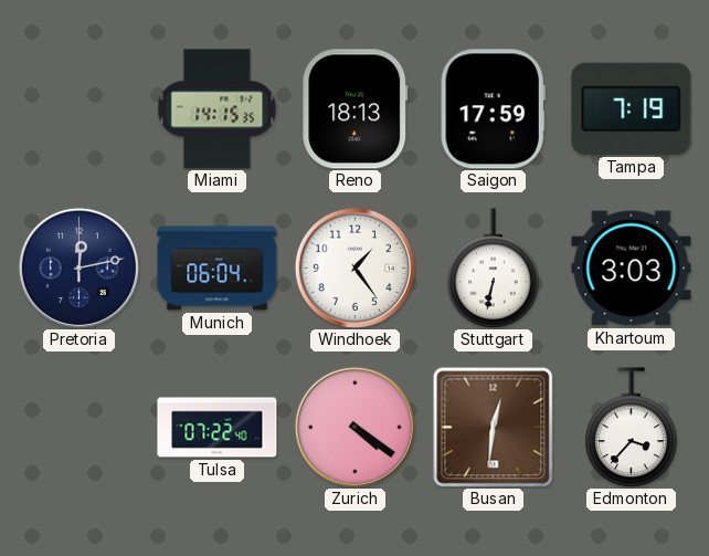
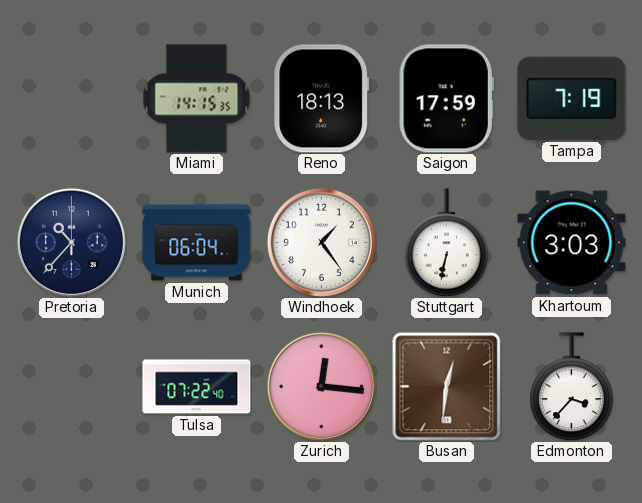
Pretoria: 12:13 -> 10:37
Zurich: 4:21 -> 12:16
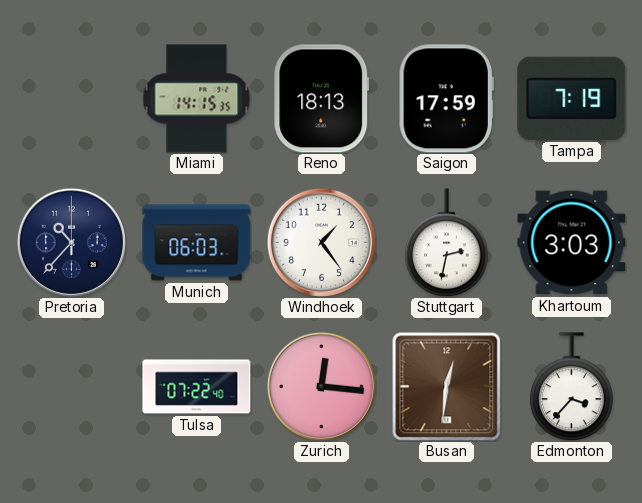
Munich: 06:04 -> 06:03
Stuttgart: 6:32 -> 2:32
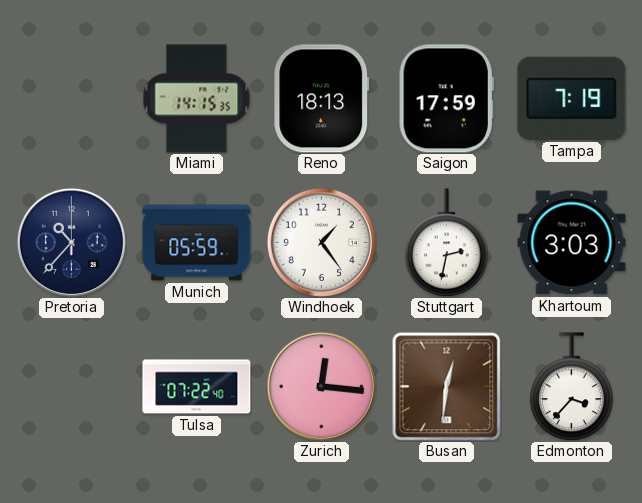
Munich: 06:03 -> 05:59
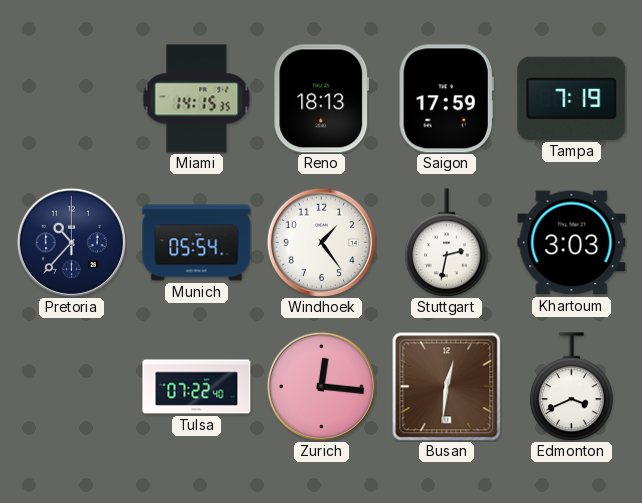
Munich: 05:59 -> 05:54
Edmonton: 3:37 -> 3:41
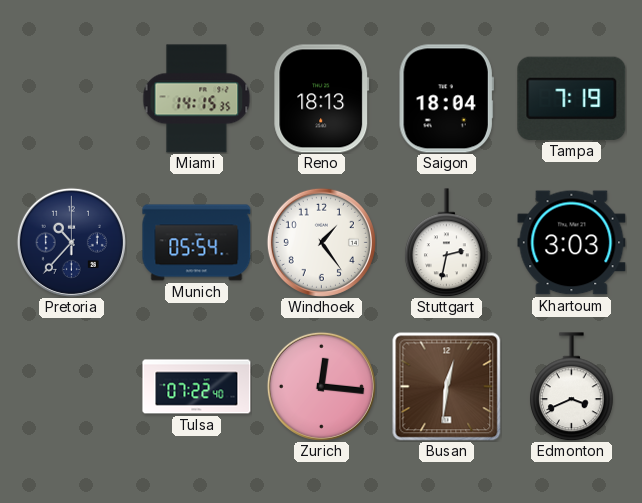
Saigon: 17:59 -> 18:04
